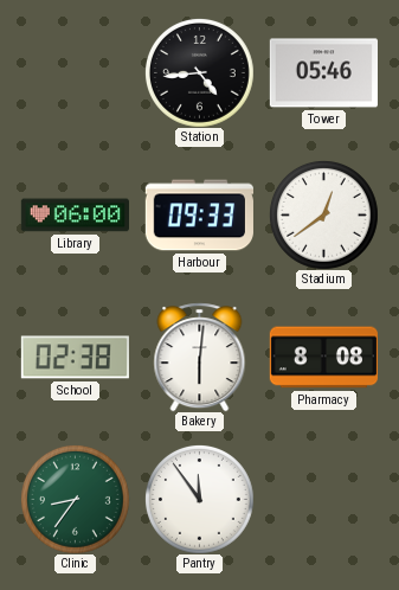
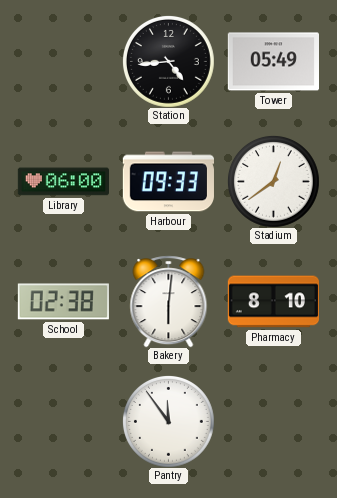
Tower: 05:46 -> 05:49
Pharmacy: 8:08 -> 8:10
Clinic: 8:36 -> none
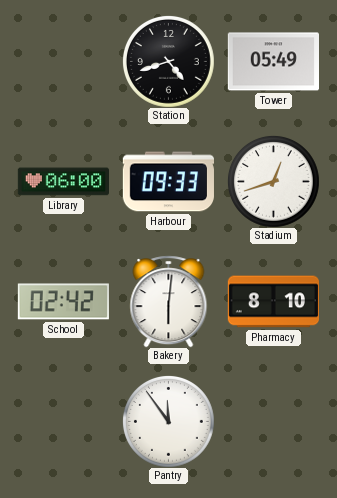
Station: 4:44 -> 4:42
Stadium: 12:39 -> 12:42
School: 02:38 -> 02:42
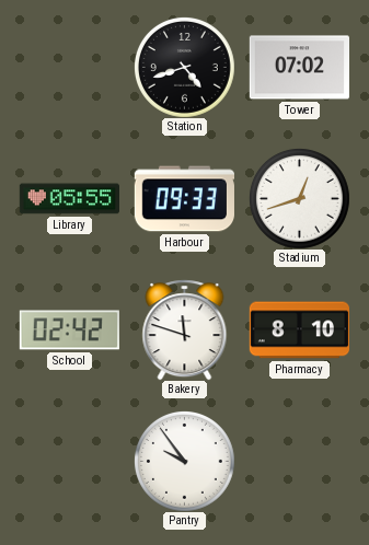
Tower: 05:49 -> 07:02
Library: 06:00 -> 05:55
Bakery: 6:01 -> 11:48
Pantry: 11:54 -> 9:54
